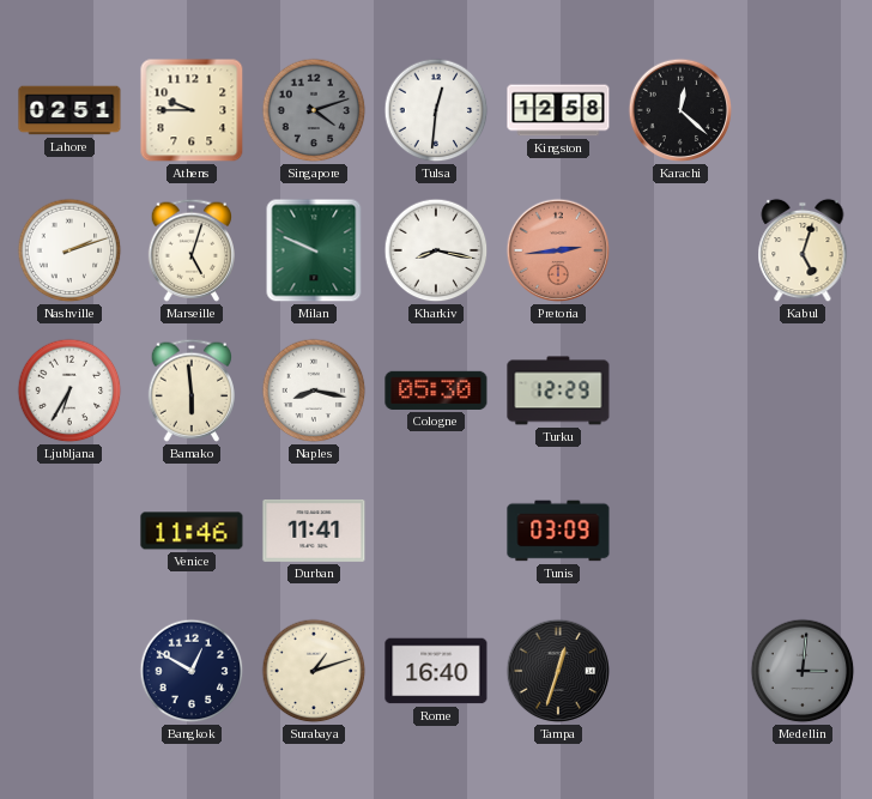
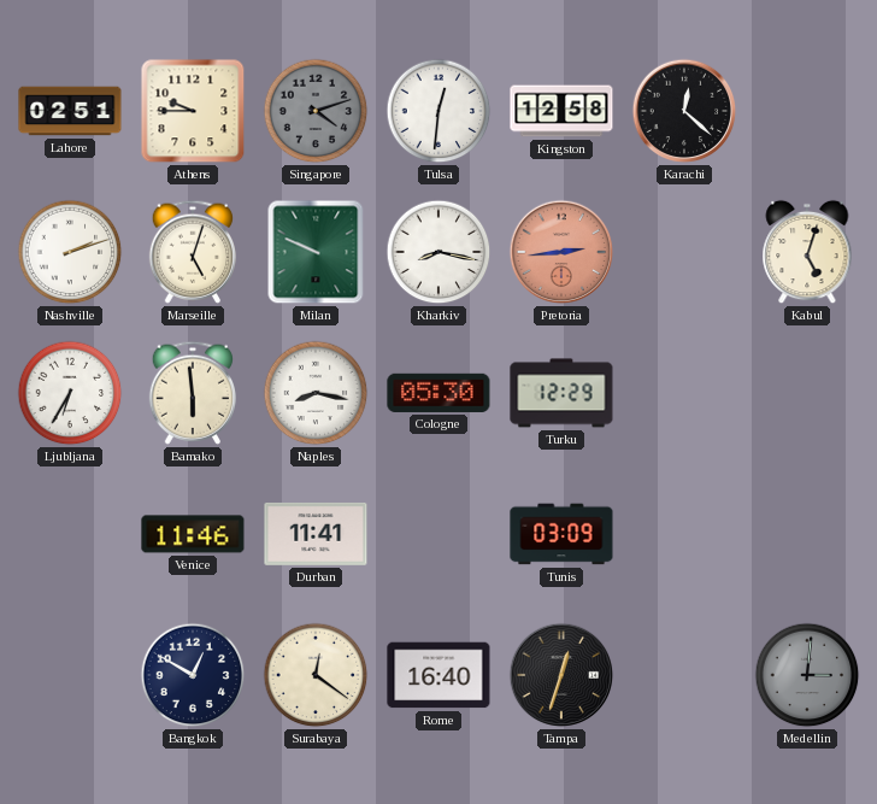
Surabaya: 1:12 -> 12:21
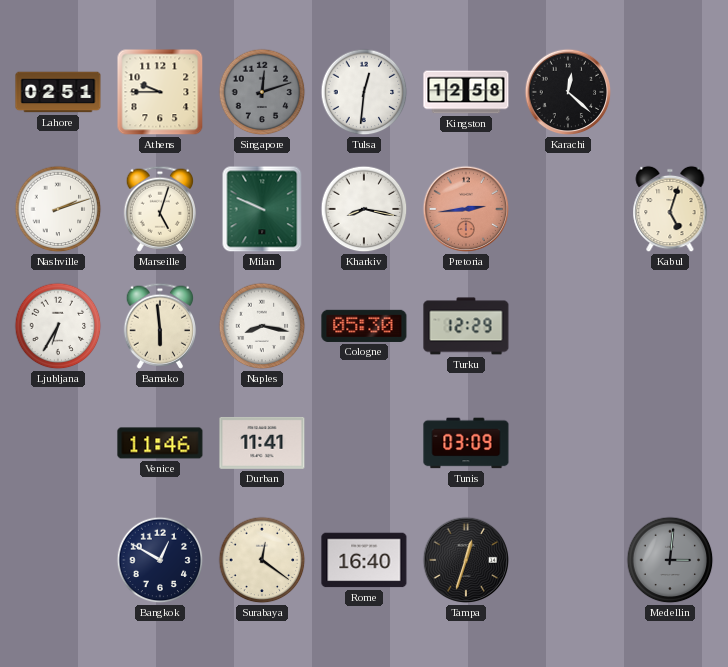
Singapore: 4:12 -> 12:12
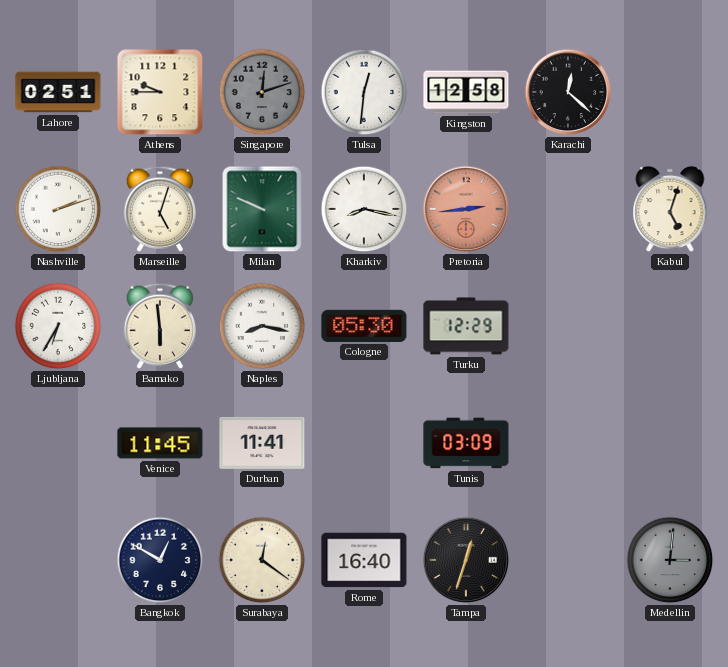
Venice: 11:46 -> 11:45
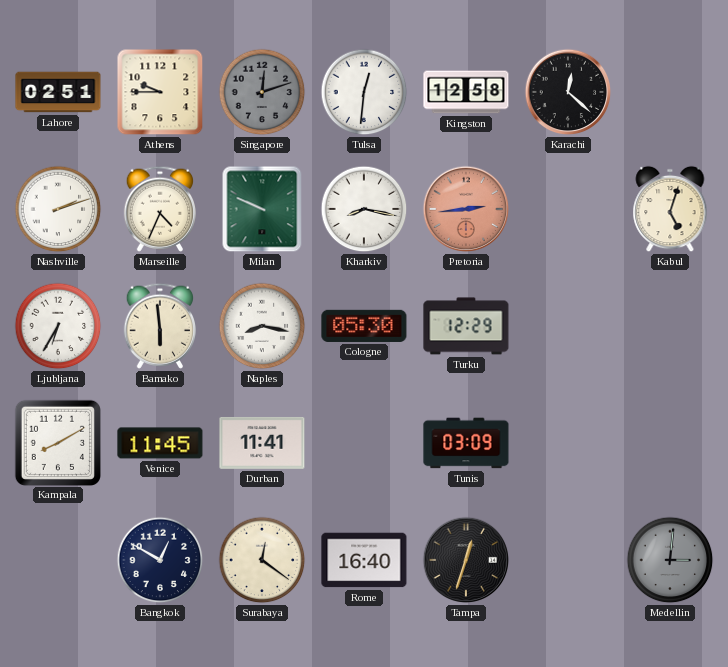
Marseille: 5:03 -> 4:34
Kampala: none -> 8:10
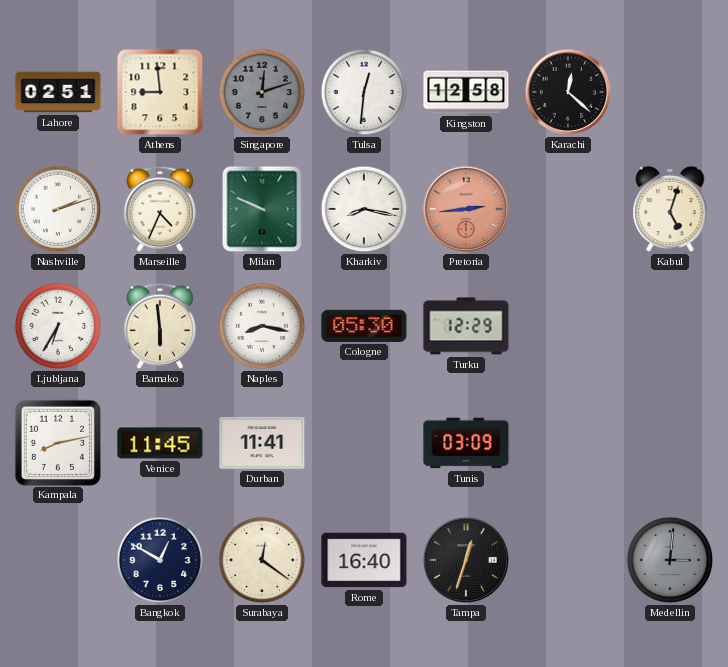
Athens: 9:45 -> 8:59
Kampala: 8:10 -> 8:13
